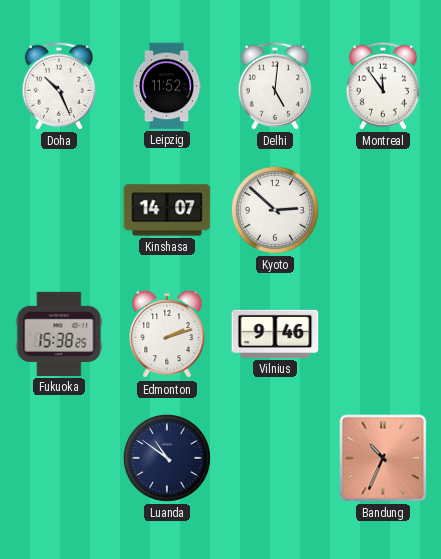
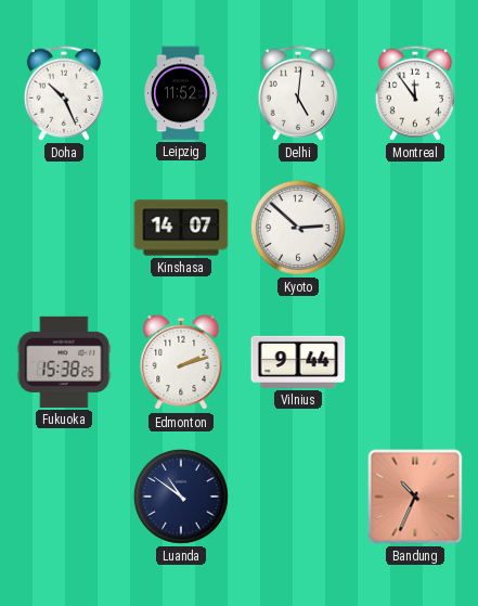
Vilnius: 9:46 -> 9:44
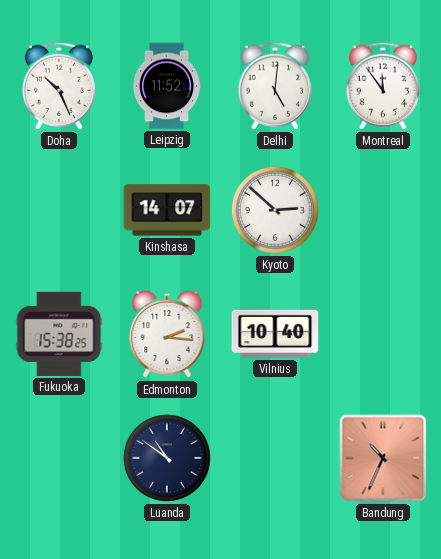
Edmonton: 2:12 -> 2:16
Vilnius: 9:44 -> 10:40
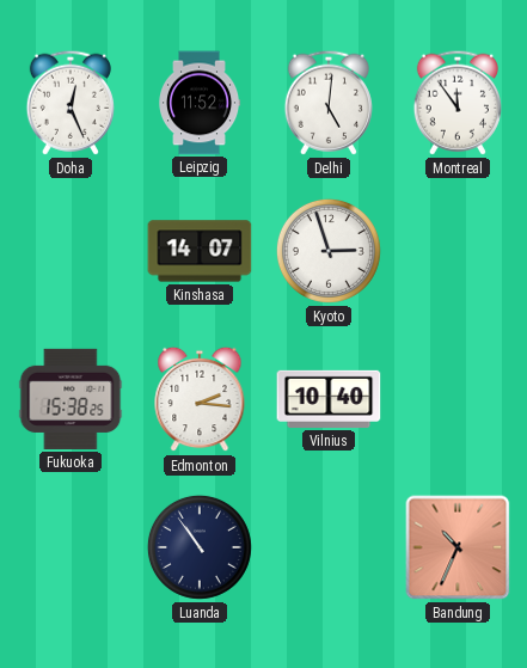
Doha: 10:26 -> 12:26
Kyoto: 2:52 -> 2:57
Luanda: 10:51 -> 10:54
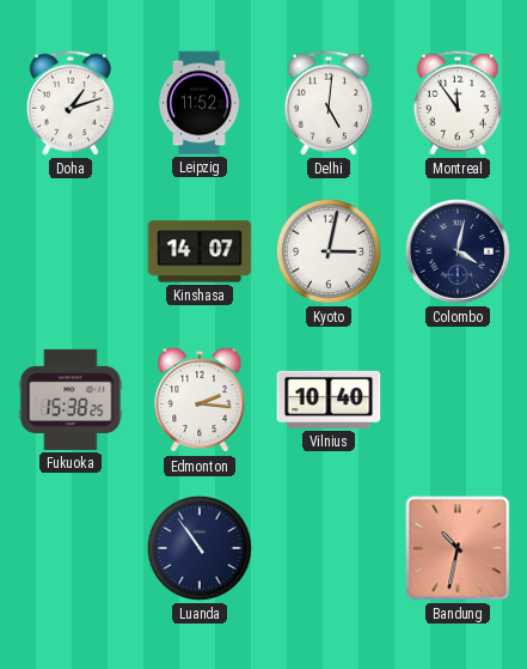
Doha: 12:26 -> 1:12
Kyoto: 2:57 -> 3:02
Colombo: none -> 4:02
Bandung: 10:34 -> 10:32
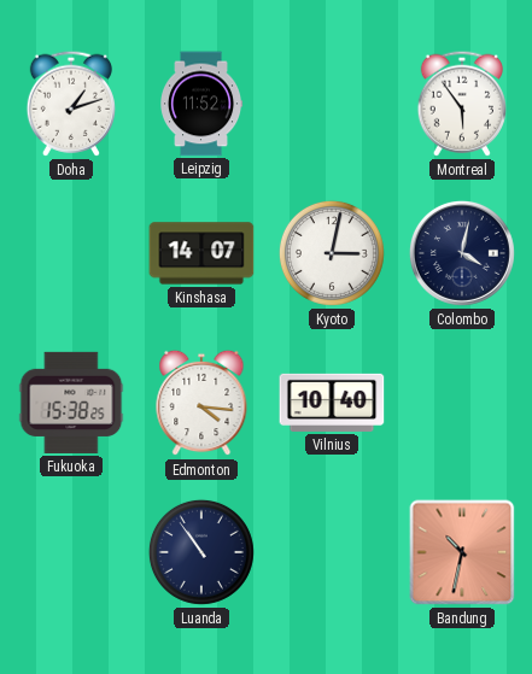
Delhi: 5:01 -> none
Montreal: 11:54 -> 5:54
Edmonton: 2:16 -> 4:16
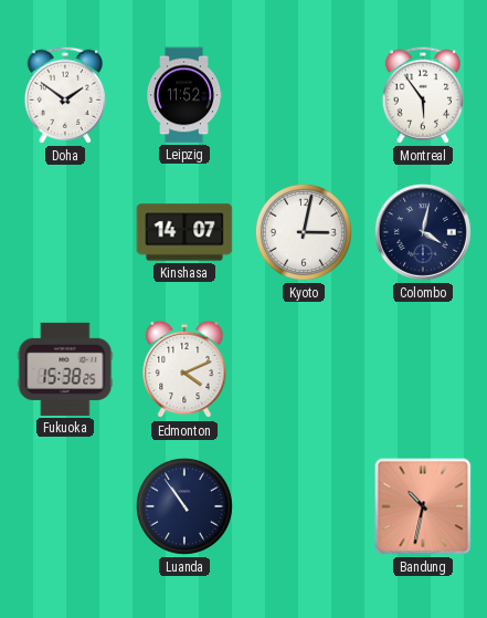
Doha: 1:12 -> 1:51
Edmonton: 4:16 -> 4:11
Vilnius: 10:40 -> none
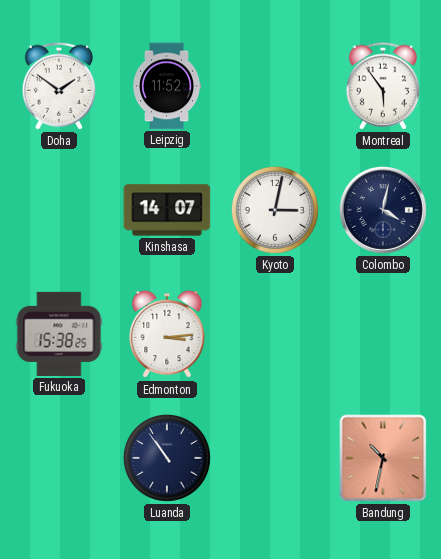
Edmonton: 4:11 -> 3:14
